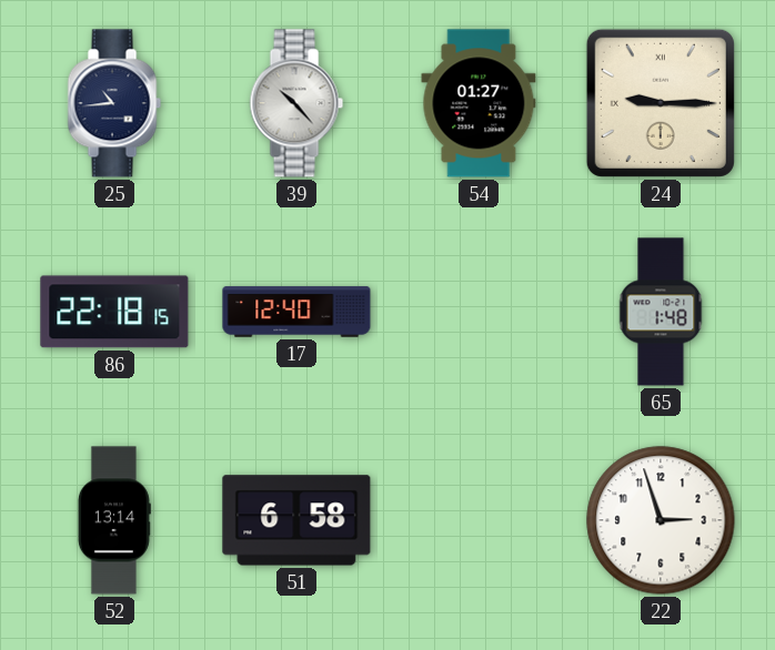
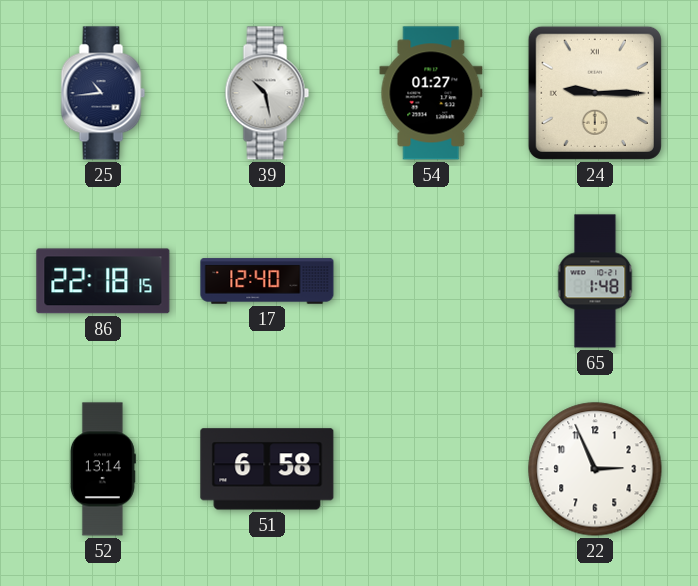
39: 10:23 -> 10:28
22: 2:57 -> 2:56
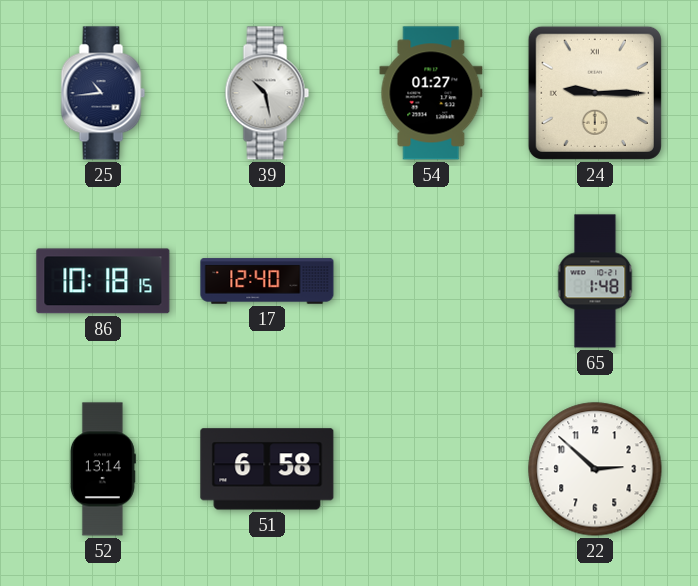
86: 22:18 -> 10:18
22: 2:56 -> 2:52
